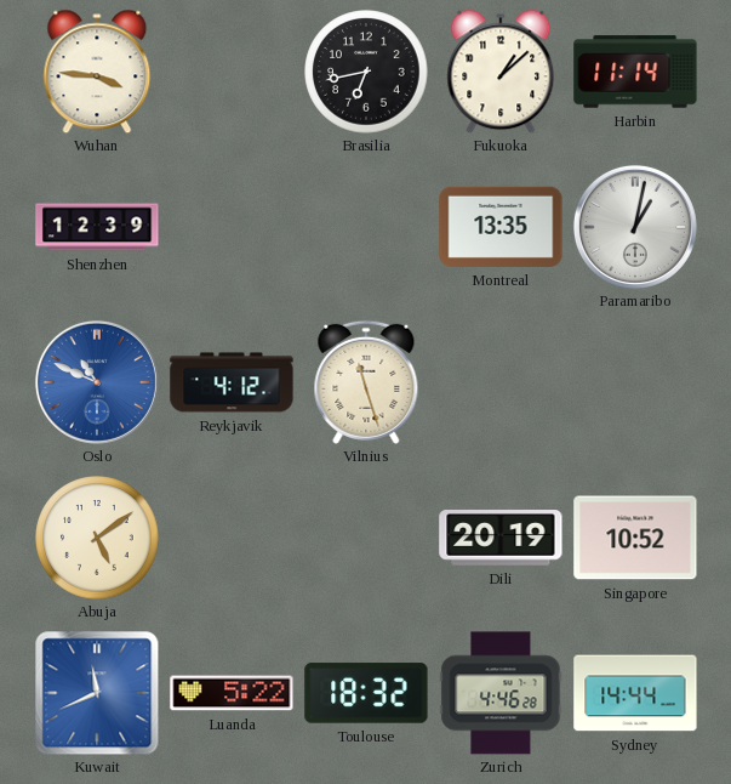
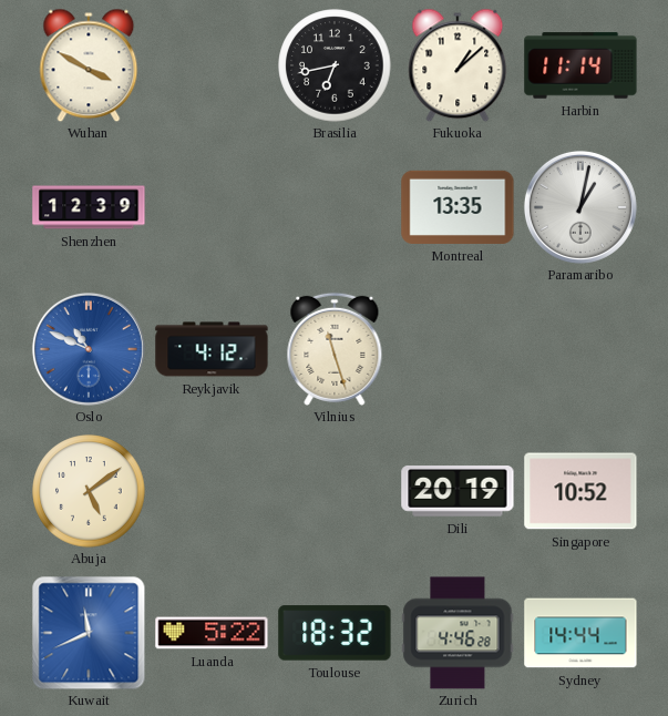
Wuhan: 3:46 -> 3:50
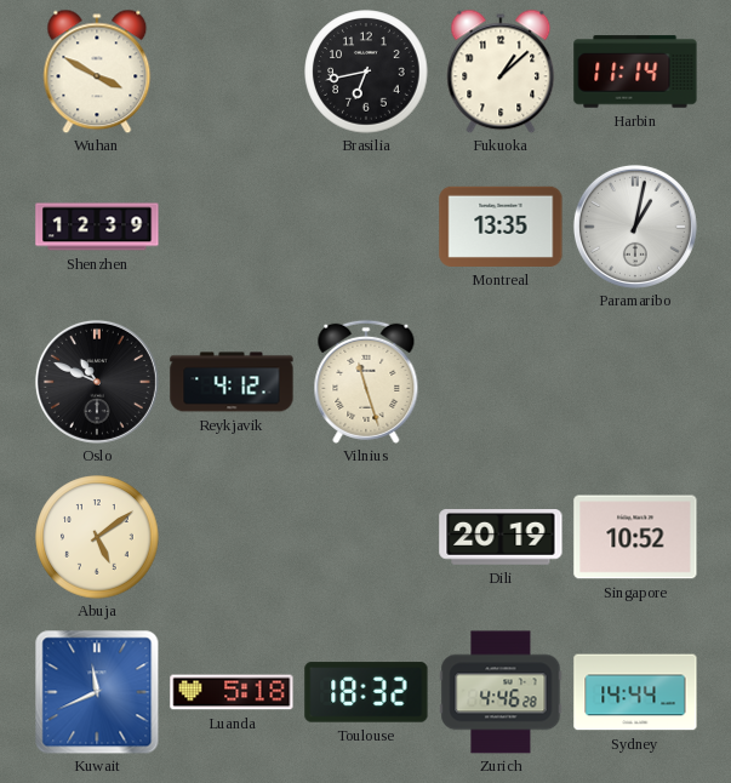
Oslo dial: blue -> black
Luanda: 5:22 -> 5:18
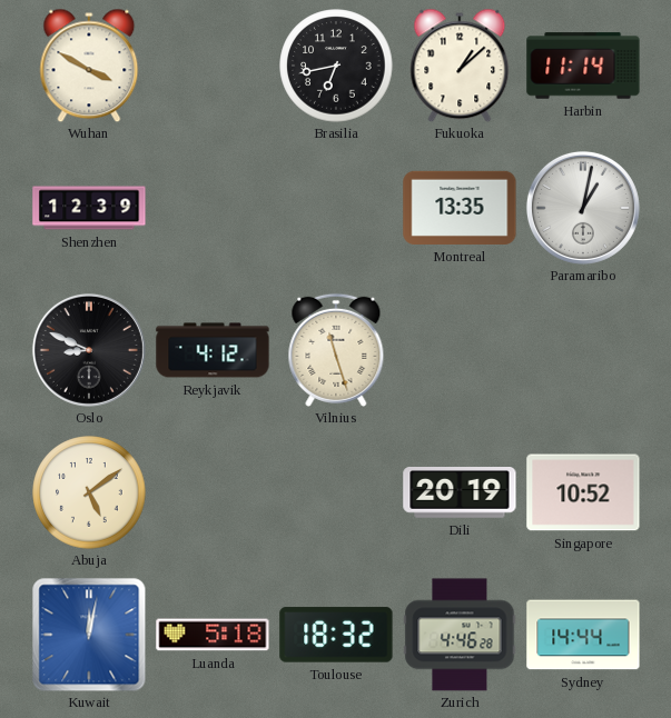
Oslo: 10:49 -> 8:49
Kuwait: 11:41 -> 12:02
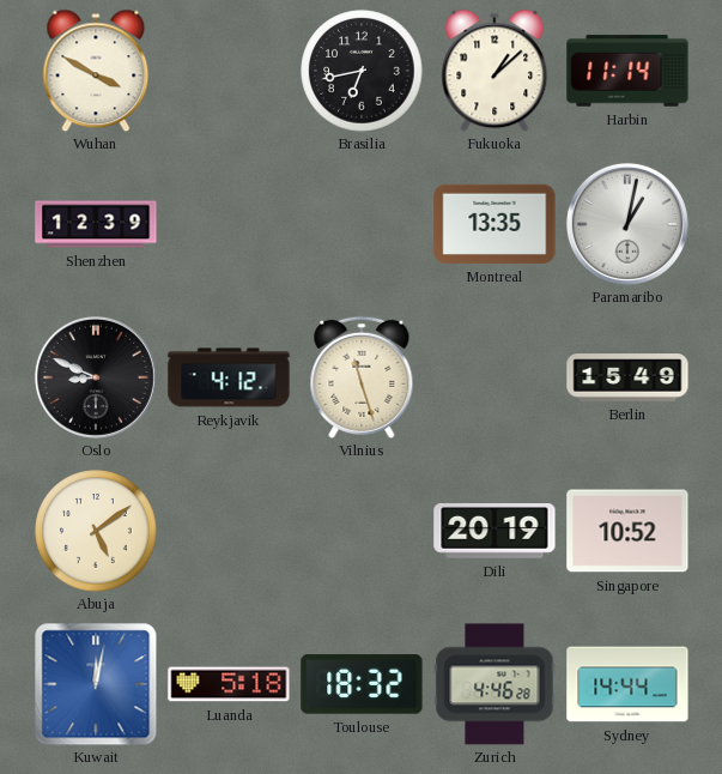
Berlin: none -> 15:49
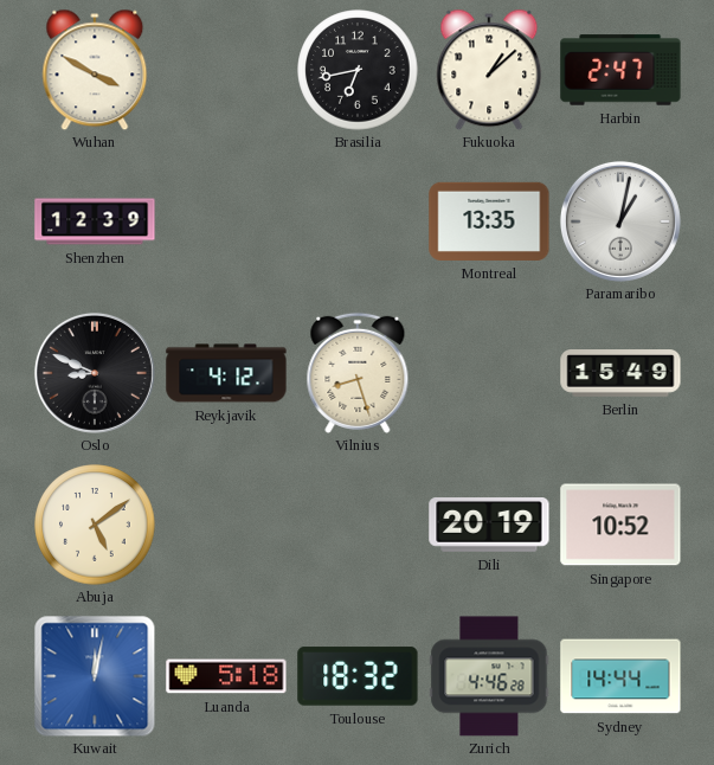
Harbin: 11:14 -> 2:47
Vilnius: 11:27 -> 8:27
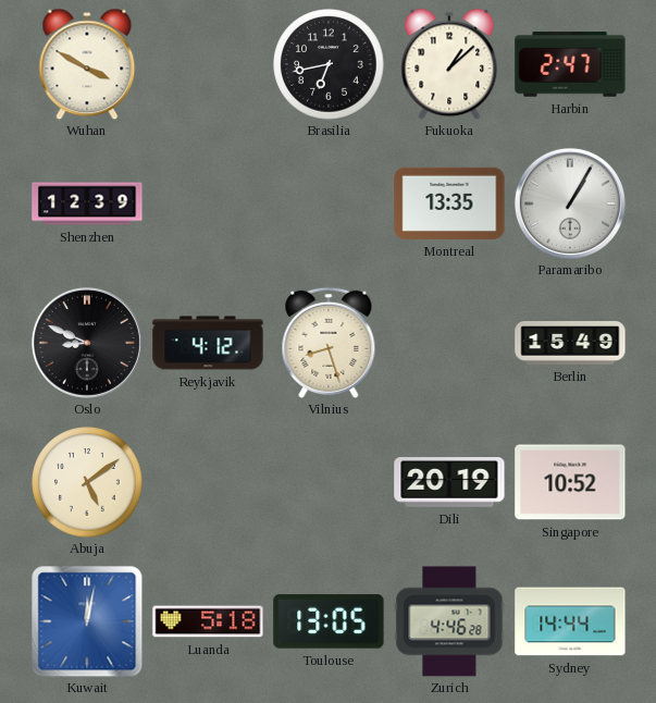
Paramaribo: 1:02 -> 1:05
Toulouse: 18:32 -> 13:05
